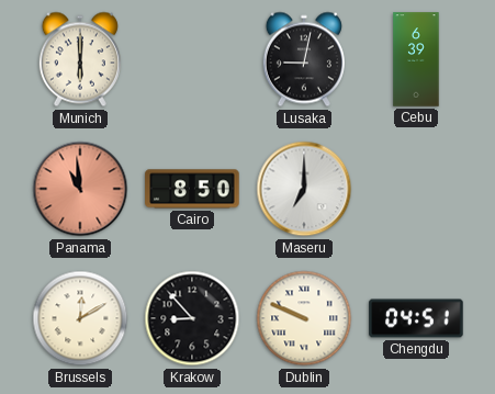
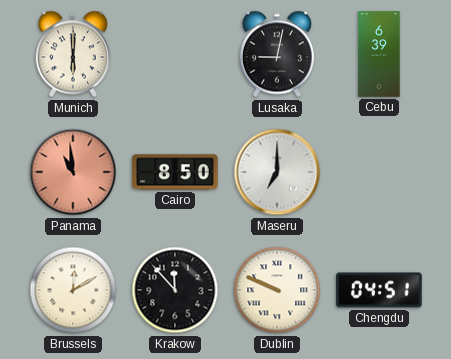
Krakow: 8:53 -> 11:53
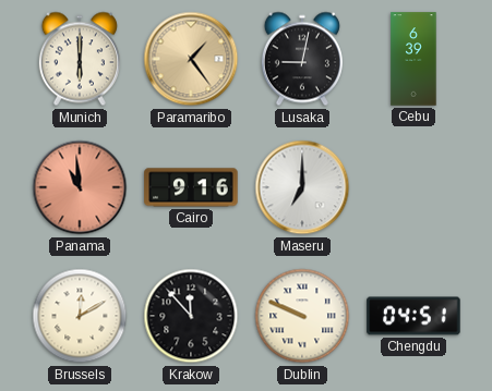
Paramaribo: none -> 1:24
Cairo: 8:50 -> 9:16
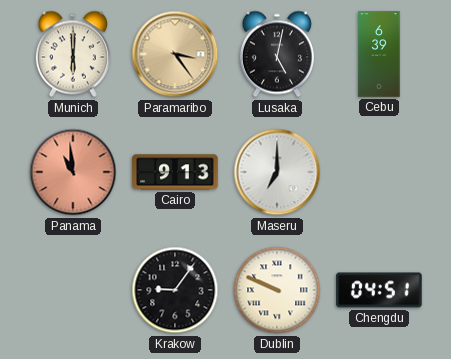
Paramaribo: 1:24 -> 3:24
Lusaka: 9:02 -> 5:02
Cairo: 9:16 -> 9:13
Brussels: 12:10 -> none
Krakow: 11:53 -> 9:06
